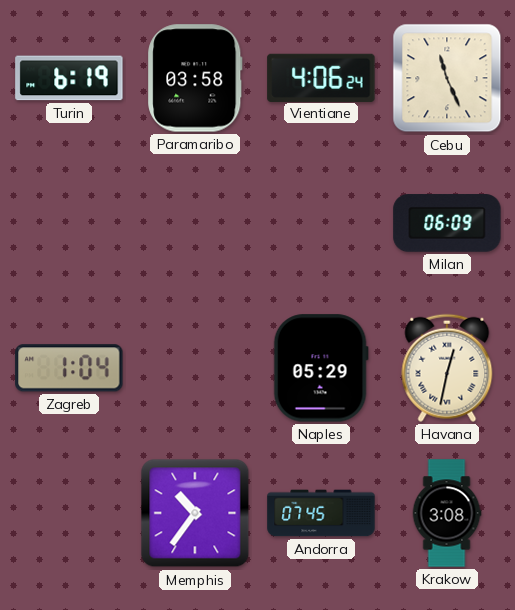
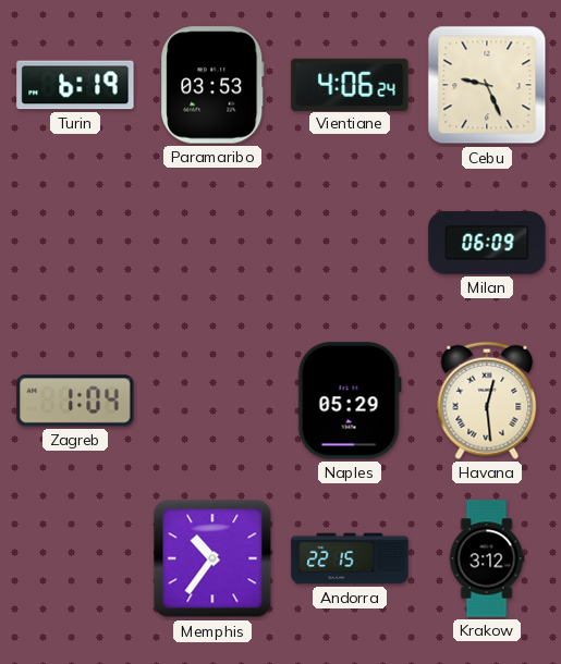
Paramaribo: 03:58 -> 03:53
Cebu: 11:26 -> 9:26
Havana: 12:32 -> 12:29
Andorra: 07:45 -> 22:15
Krakow: 3:08 -> 3:12
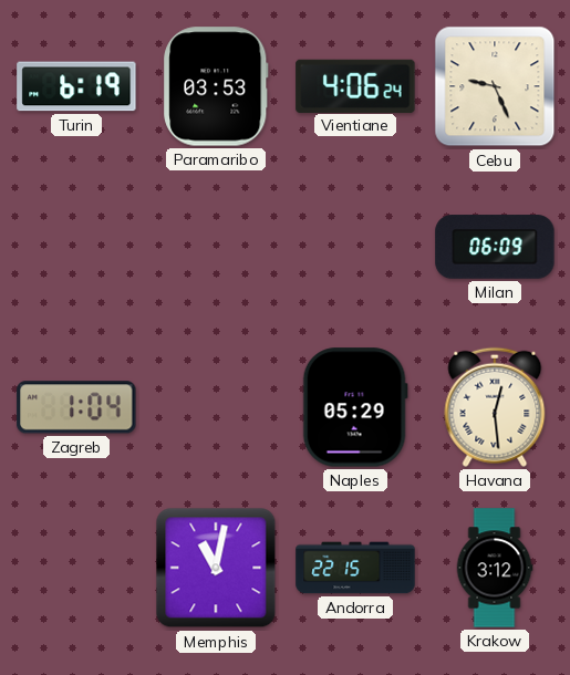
Memphis: 10:36 -> 11:02
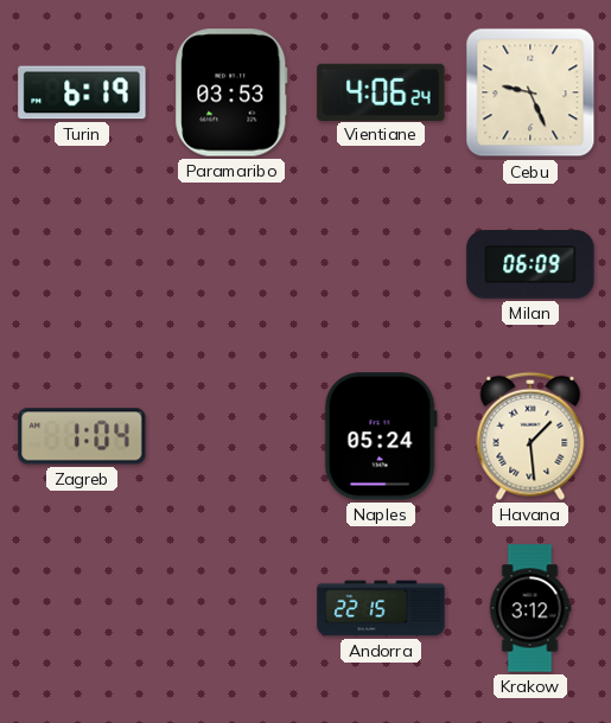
Naples: 05:29 -> 05:24
Havana: 12:29 -> 1:29
Memphis: 11:02 -> none
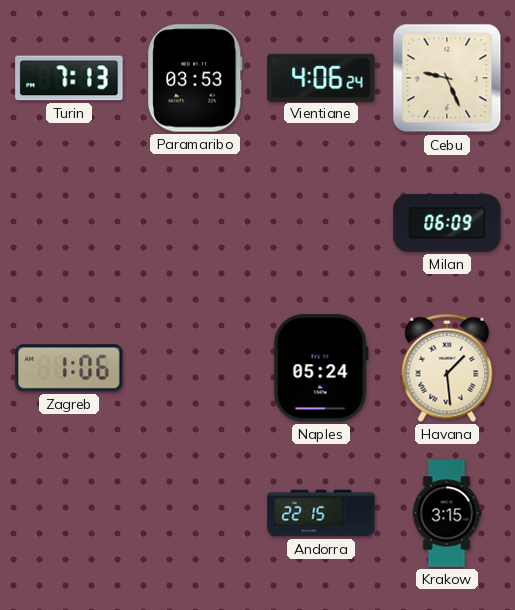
Turin: 6:19 -> 7:13
Zagreb: 1:04 -> 1:06
Krakow: 3:12 -> 3:15
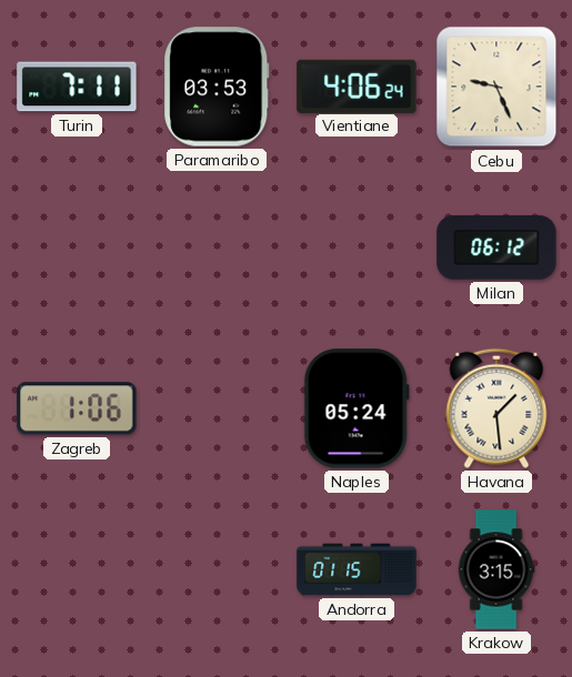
Turin: 7:13 -> 7:11
Milan: 06:09 -> 06:12
Andorra: 22:15 -> 01:15
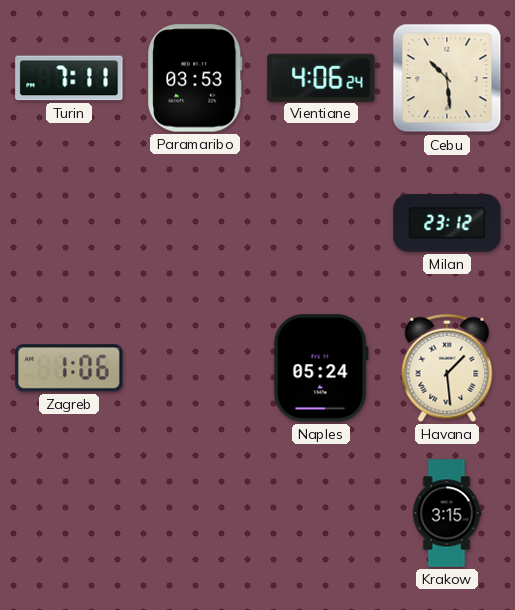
Cebu: 9:26 -> 10:29
Milan: 06:12 -> 23:12
Andorra: 01:15 -> none
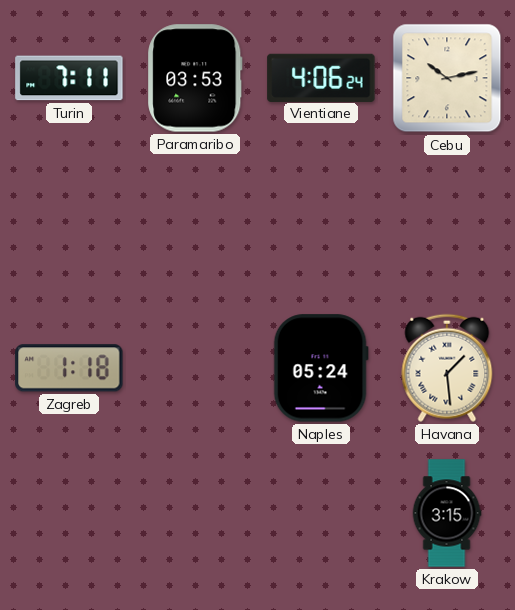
Cebu: 10:29 -> 10:13
Milan: 23:12 -> none
Zagreb: 1:06 -> 1:18
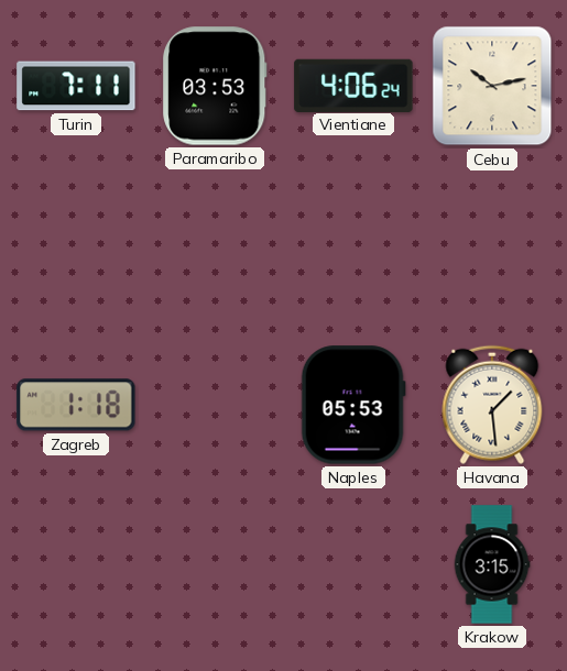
Naples: 05:24 -> 05:53
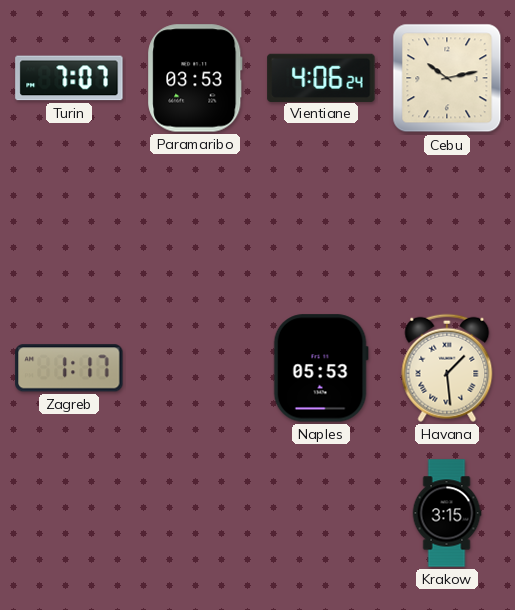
Turin: 7:11 -> 7:07
Zagreb: 1:18 -> 1:17
